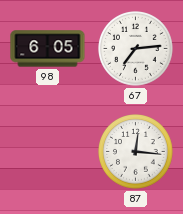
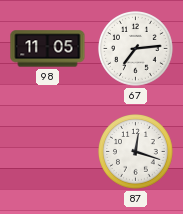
98: 6:05 -> 11:05
87: 12:16 -> 12:18
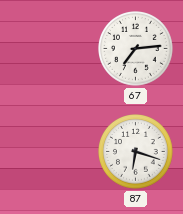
98: 11:05 -> none
87: 12:18 -> 6:18
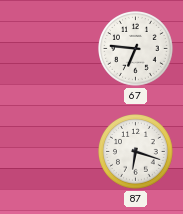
67: 7:14 -> 6:46
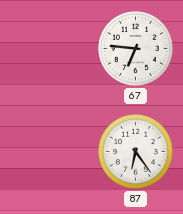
87: 6:18 -> 6:24
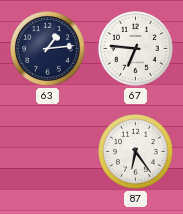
63: none -> 1:14
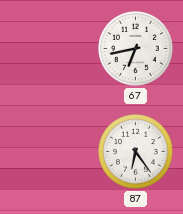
63: 1:14 -> none
67: 6:46 -> 6:43
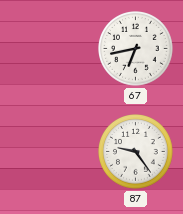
87: 6:24 -> 9:24
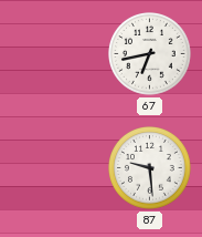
87: 9:24 -> 9:29
